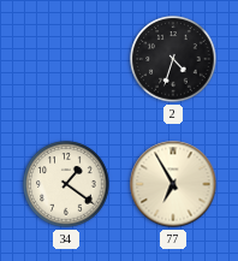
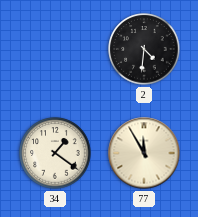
2: 4:33 -> 4:31
77: 6:55 -> 11:55
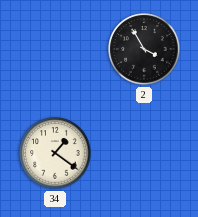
2: 4:31 -> 3:55
77: 11:55 -> none
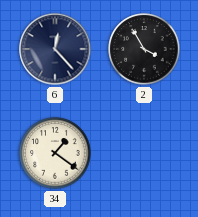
6: none -> 12:23
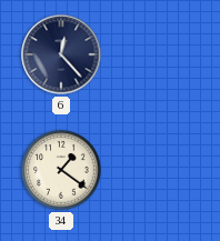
2: 3:55 -> none
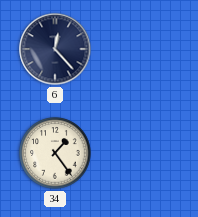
34: 1:21 -> 1:24
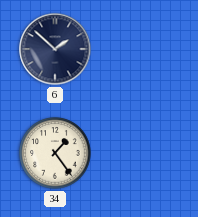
6: 12:23 -> 1:52
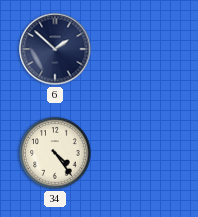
34: 1:24 -> 4:24
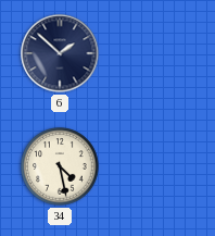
34: 4:24 -> 4:28
